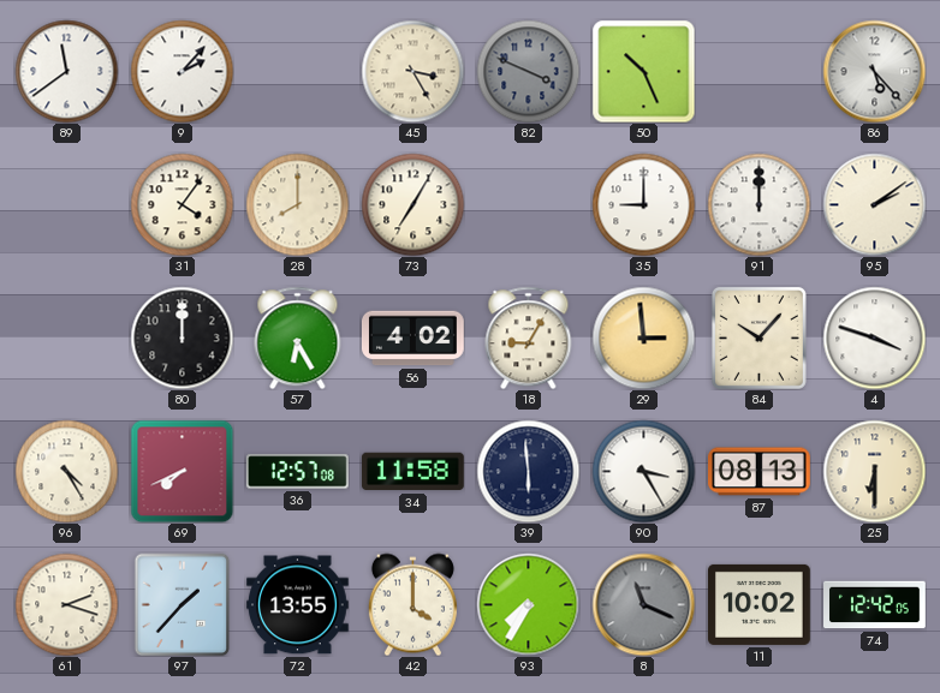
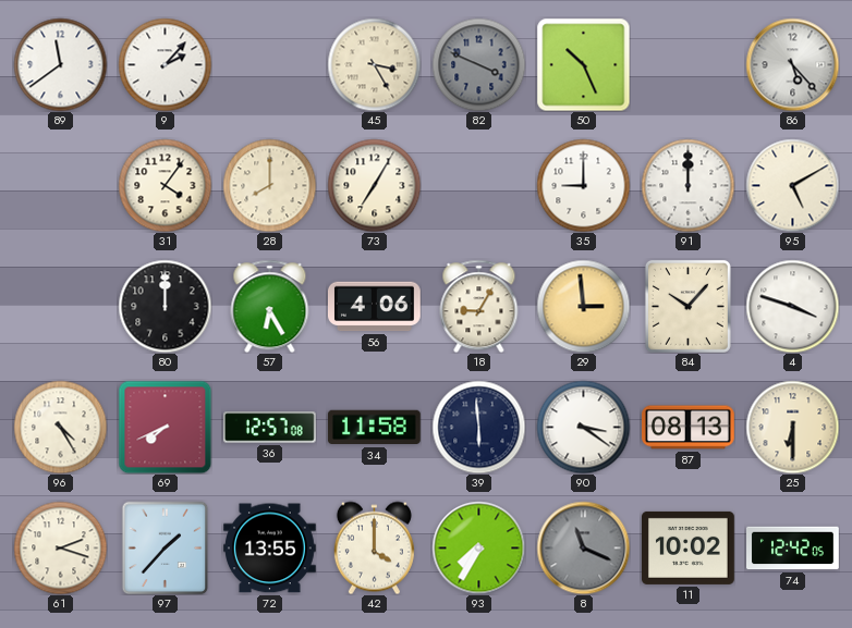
95: 2:09 -> 5:10
56: 4:02 -> 4:06
90: 3:25 -> 3:21
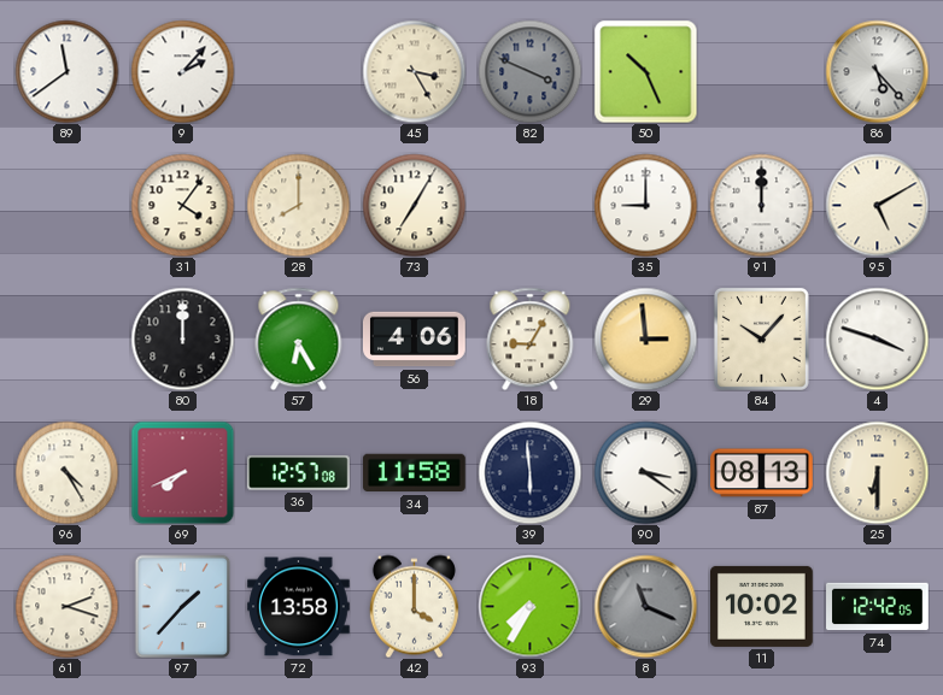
72: 13:55 -> 13:58
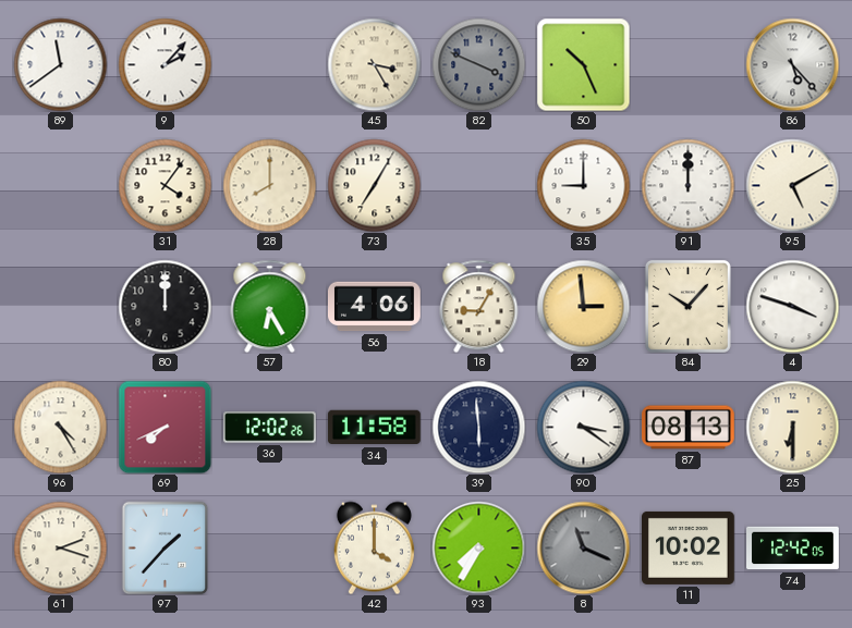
36: 12:57 -> 12:02
72: 13:58 -> none
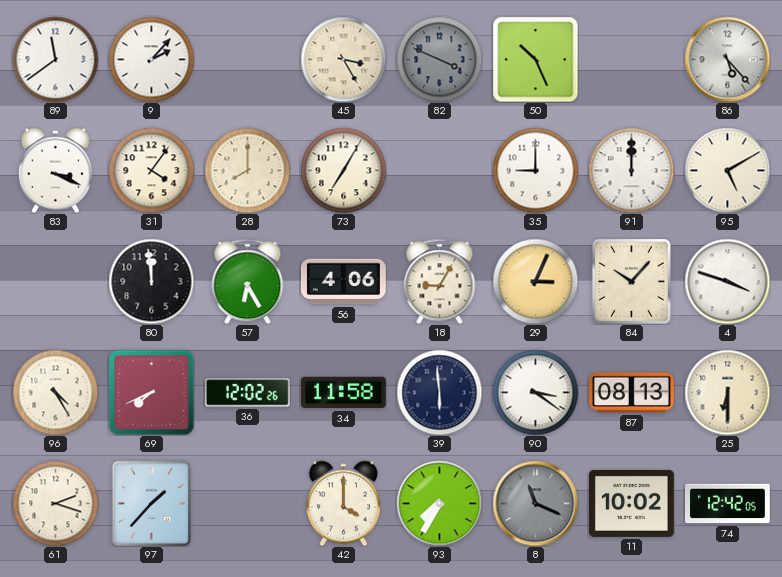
83: none -> 3:19
80: 12:00 -> 11:59
29: 2:59 -> 3:04
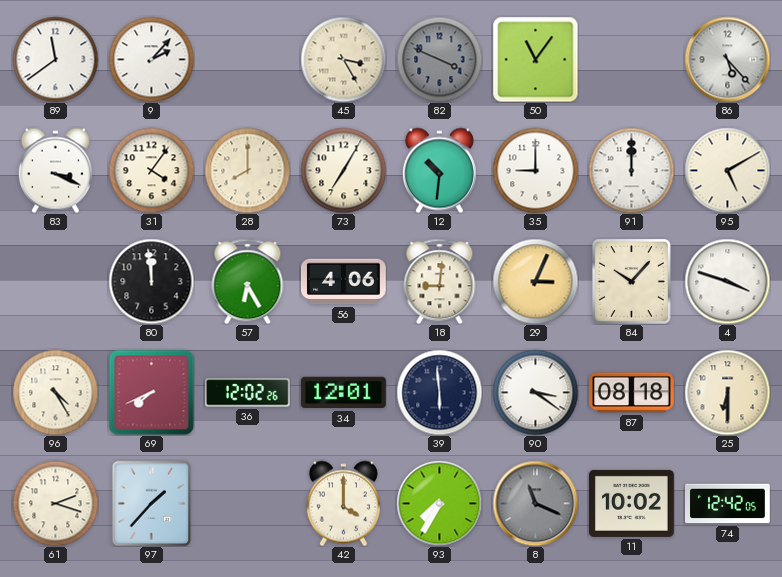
50: 10:26 -> 11:06
12: none -> 10:31
18: 9:05 -> 9:01
34: 11:58 -> 12:01
87: 08:13 -> 08:18
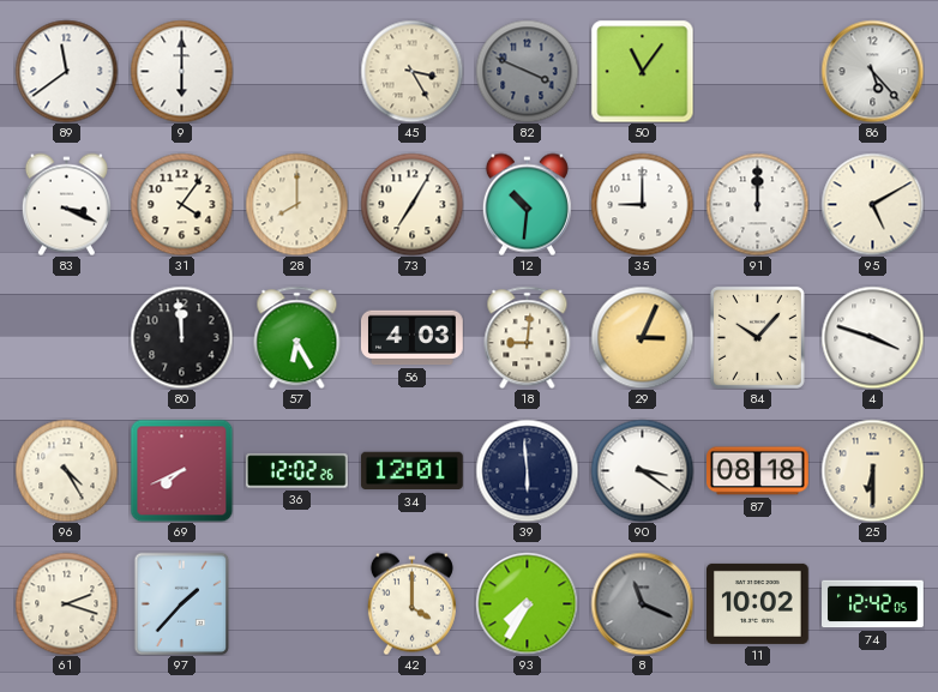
9: 2:07 -> 6:00
56: 4:06 -> 4:03
